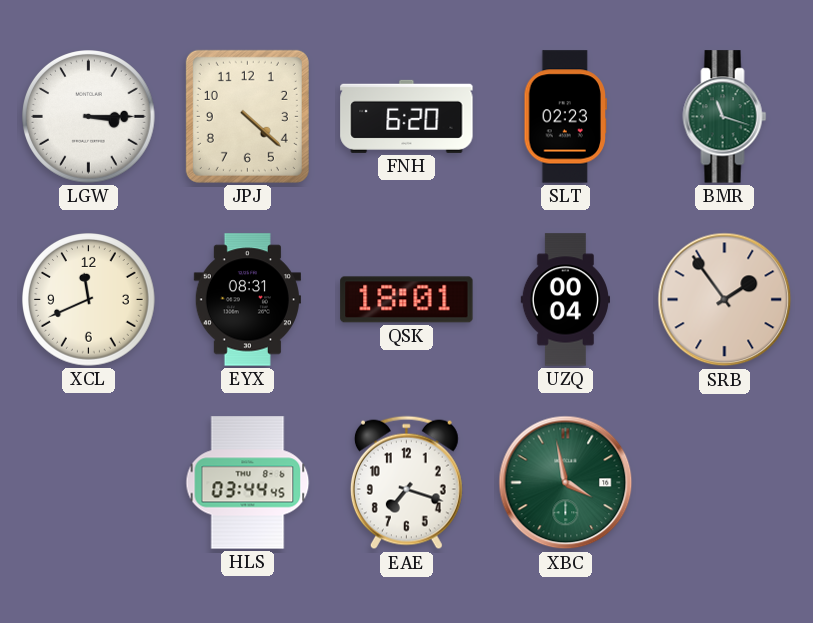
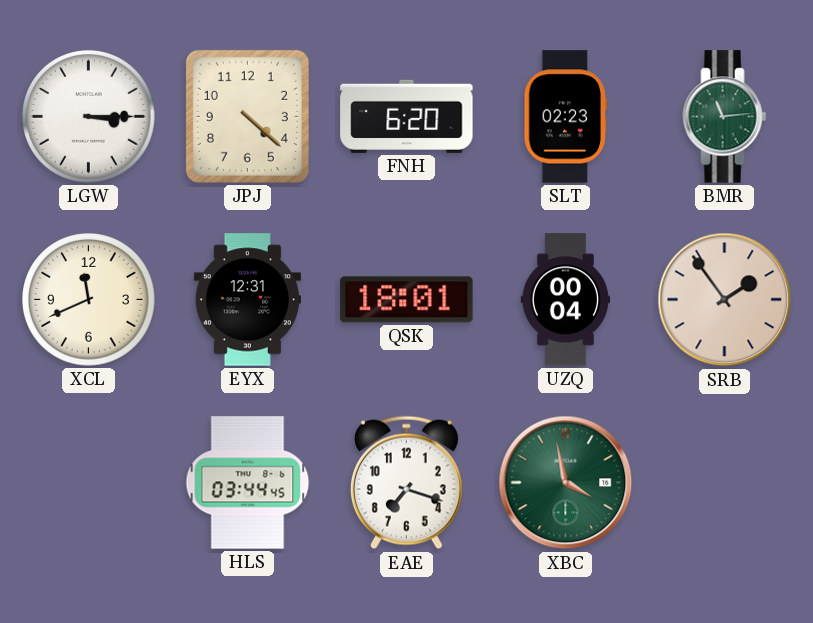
BMR: 11:18 -> 11:14
EYX: 08:31 -> 12:31
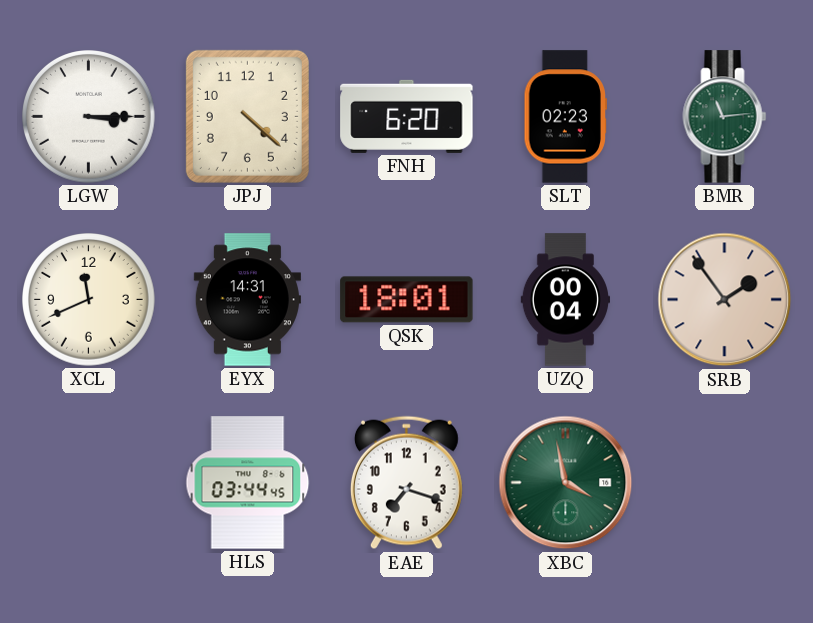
EYX: 12:31 -> 14:31
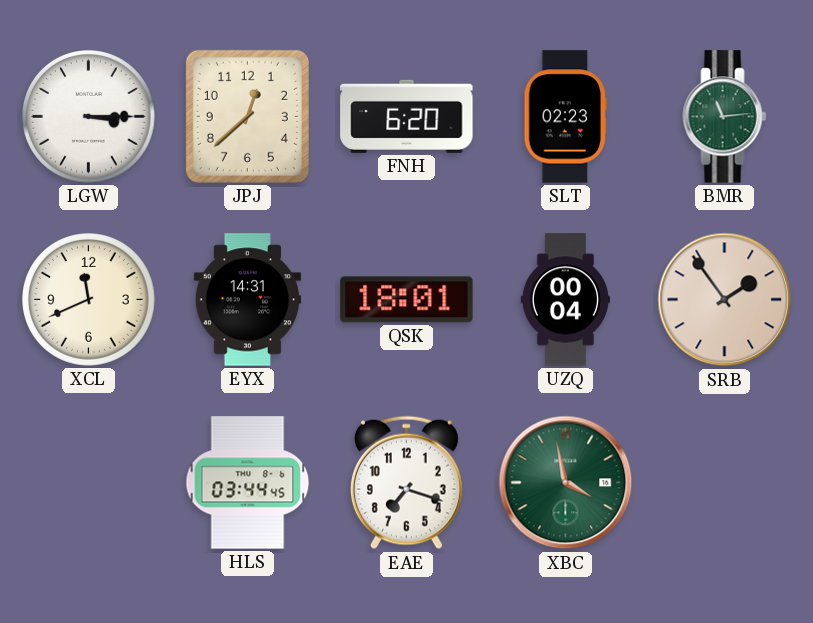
JPJ: 4:22 -> 12:38
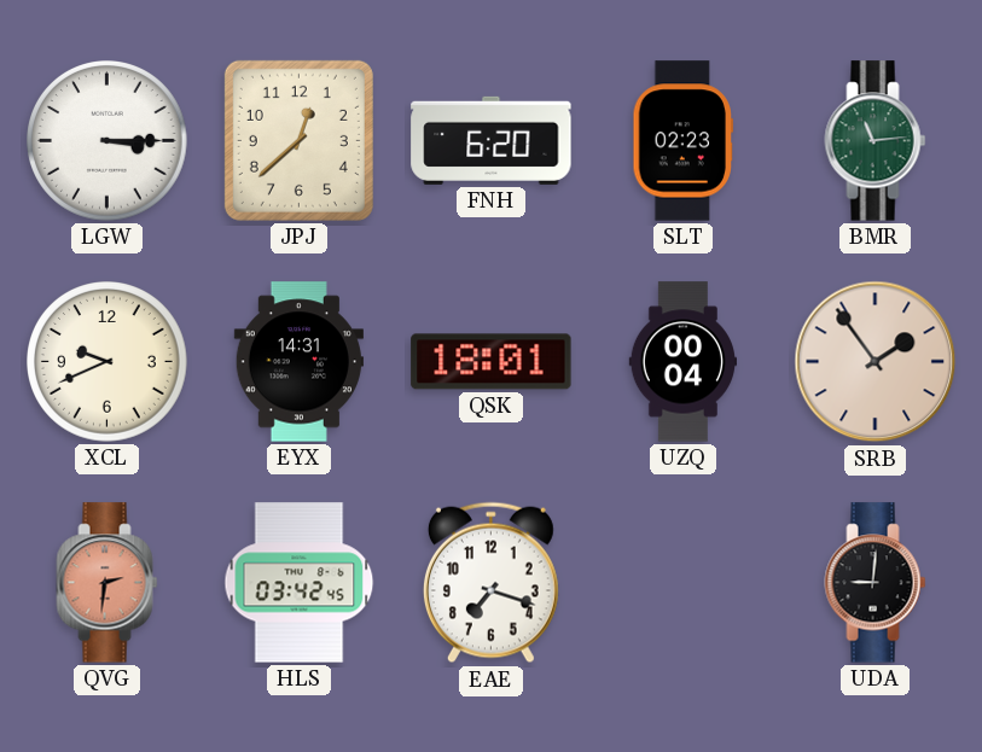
XCL: 11:41 -> 9:41
QVG: none -> 2:31
HLS: 03:44 -> 03:42
XBC: 3:58 -> none
UDA: none -> 9:01
